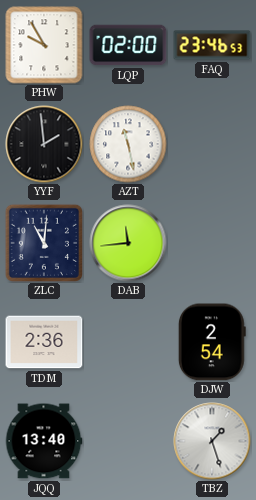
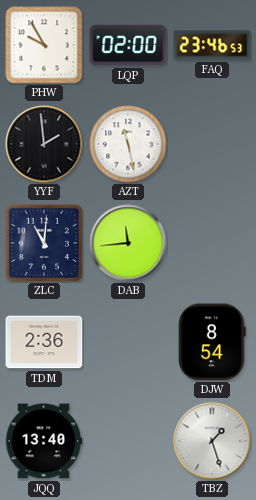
DJW: 2:54 -> 8:54
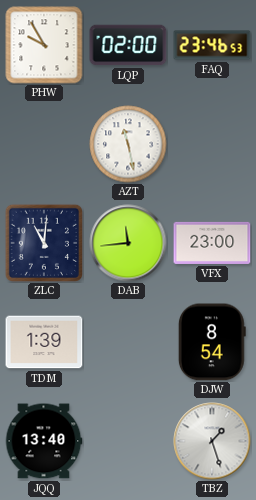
YYF: 1:59 -> none
VFX: none -> 23:00
TDM: 2:36 -> 1:39
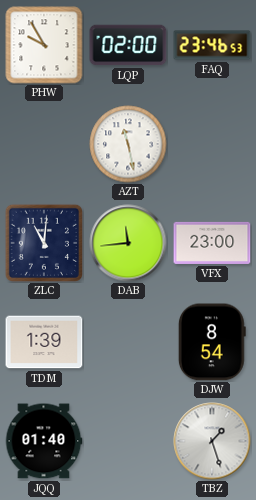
JQQ: 13:40 -> 01:40
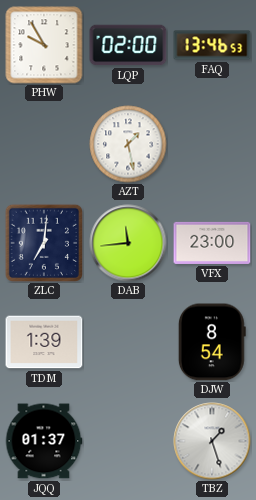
FAQ: 23:46 -> 13:46
AZT: 11:28 -> 1:28
ZLC: 11:01 -> 7:01
JQQ: 01:40 -> 01:37
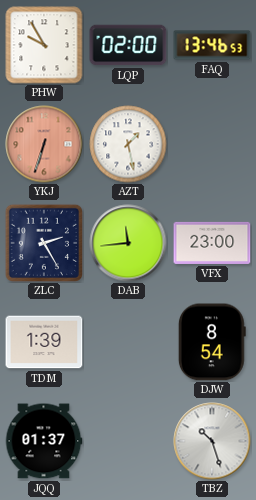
YKJ: none -> 6:33
ZLC: 7:01 -> 2:25
TBZ: 1:27 -> 10:27
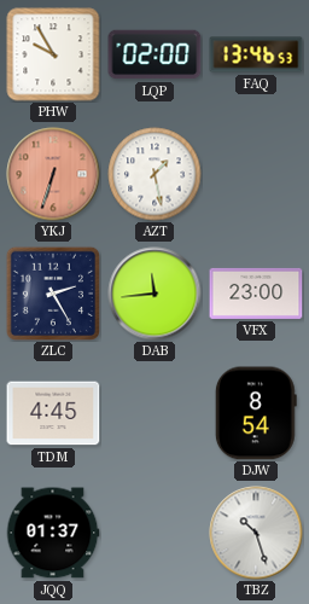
TDM: 1:39 -> 4:45
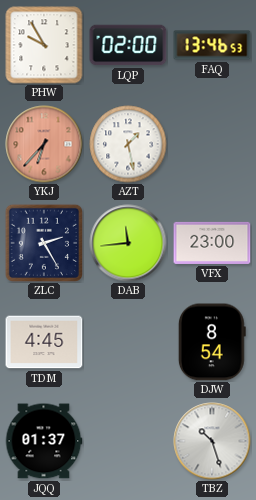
YKJ: 6:33 -> 6:37
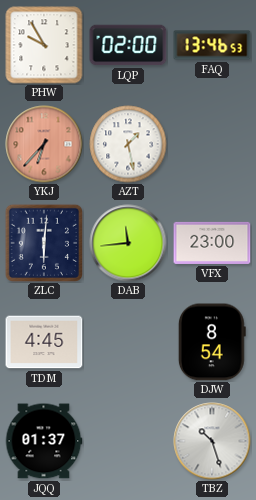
ZLC: 2:25 -> 6:01
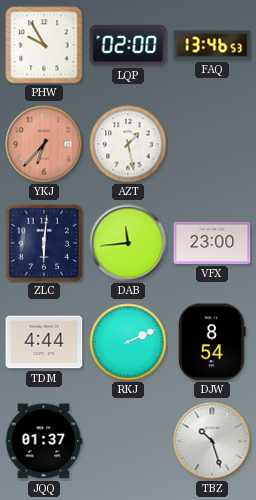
TDM: 4:45 -> 4:44
RKJ: none -> 2:11
